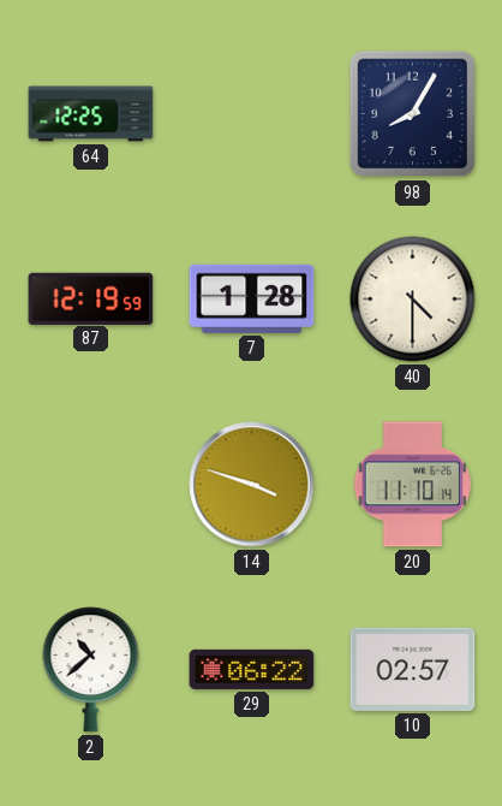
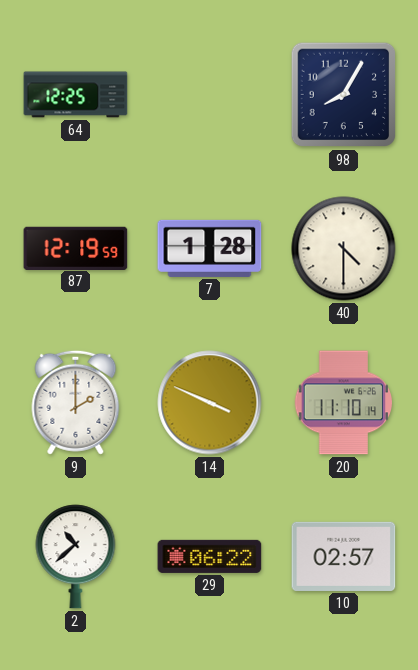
9: none -> 2:00
14: 3:48 -> 3:49
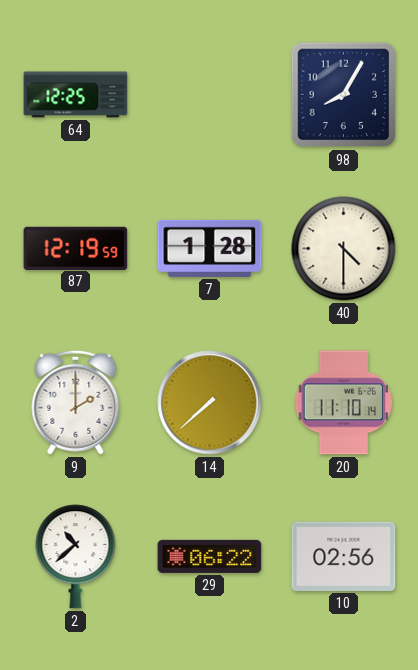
14: 3:49 -> 7:38
10: 02:57 -> 02:56
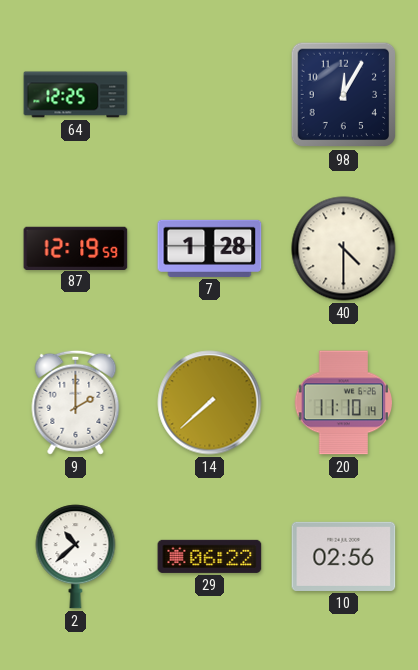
98: 8:05 -> 12:05
